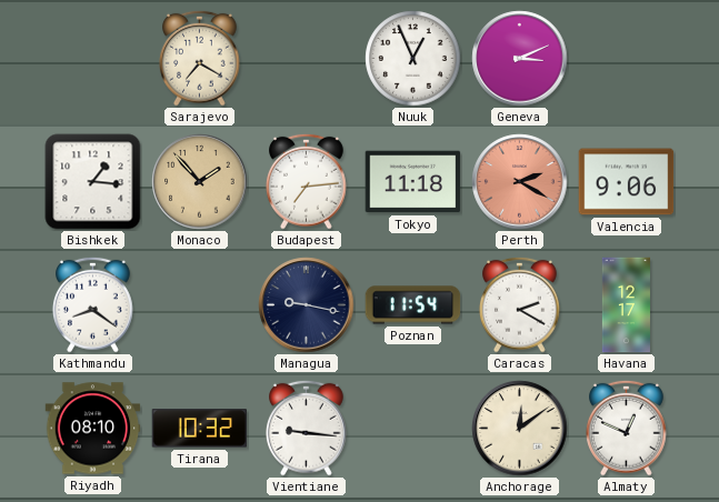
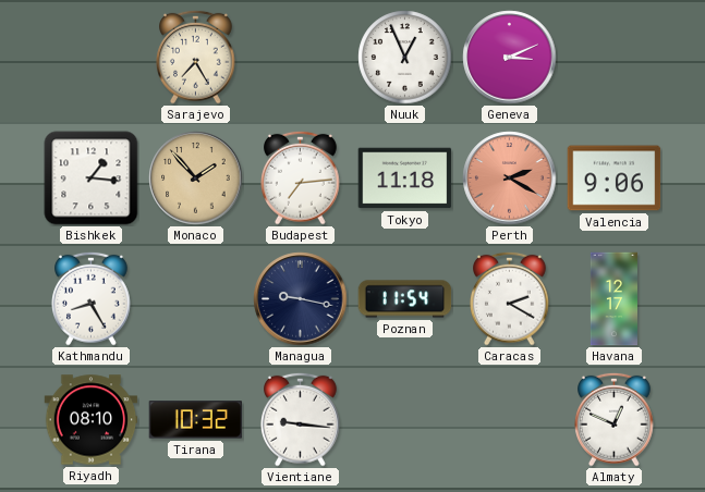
Sarajevo: 7:20 -> 7:25
Kathmandu: 8:21 -> 8:25
Anchorage: 12:09 -> none
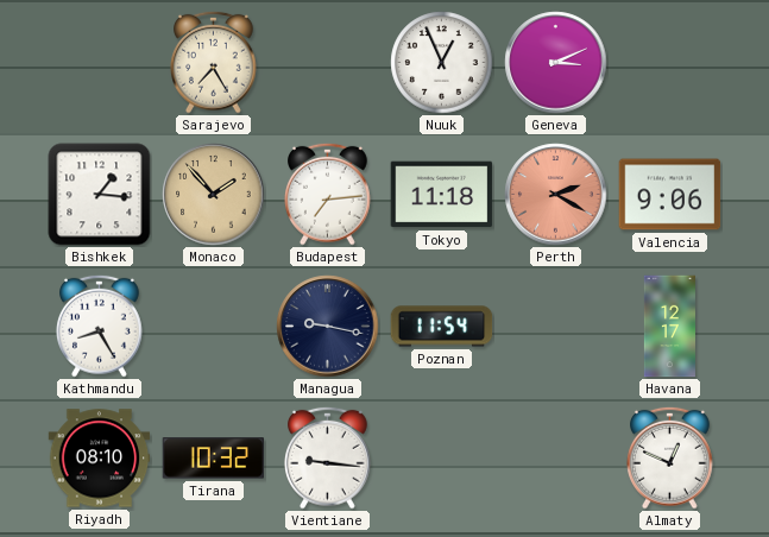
Caracas: 2:20 -> none
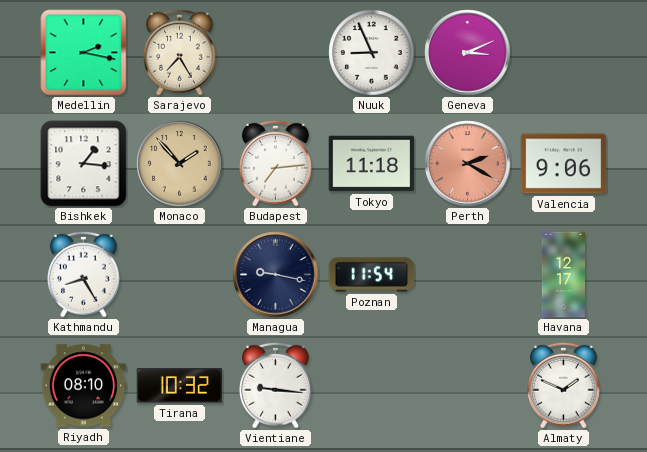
Medellin: none -> 2:17
Nuuk: 12:56 -> 8:56
Almaty: 12:49 -> 1:49
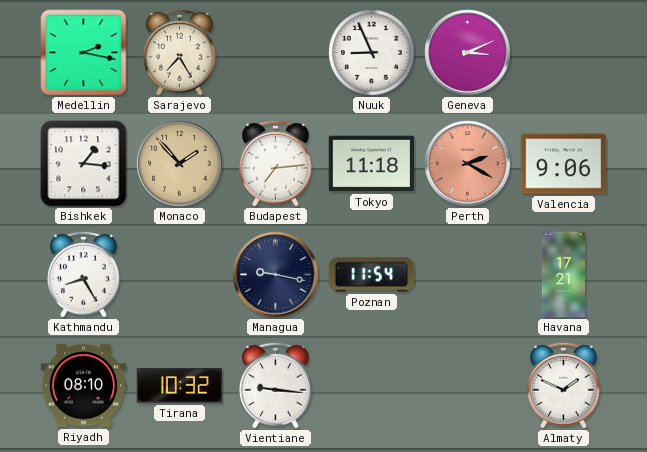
Havana: 12:17 -> 17:21
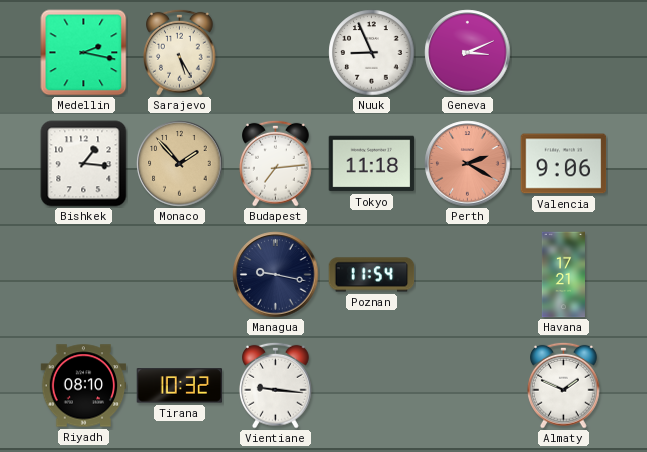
Sarajevo: 7:25 -> 5:25
Kathmandu: 8:25 -> none
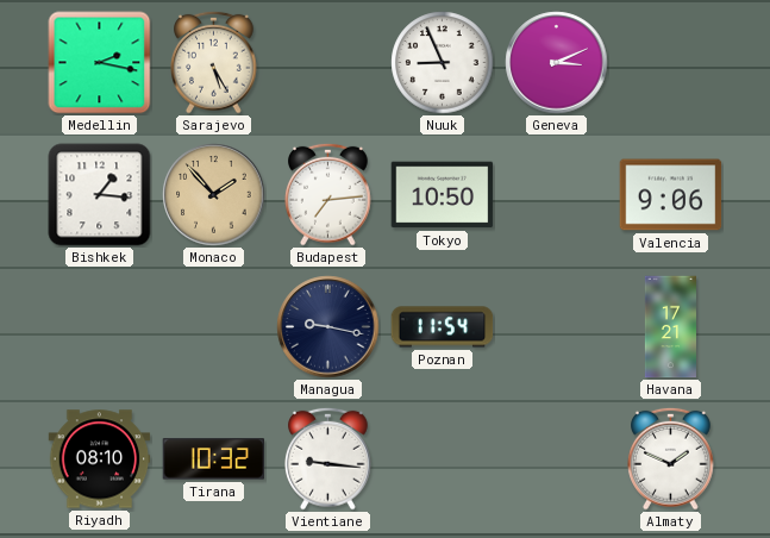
Tokyo: 11:18 -> 10:50
Perth: 2:20 -> none
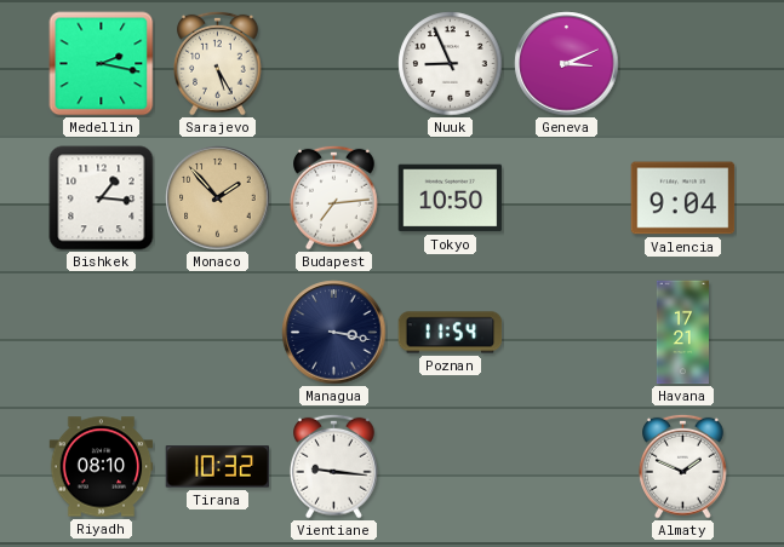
Valencia: 9:06 -> 9:04
Managua: 9:17 -> 3:17
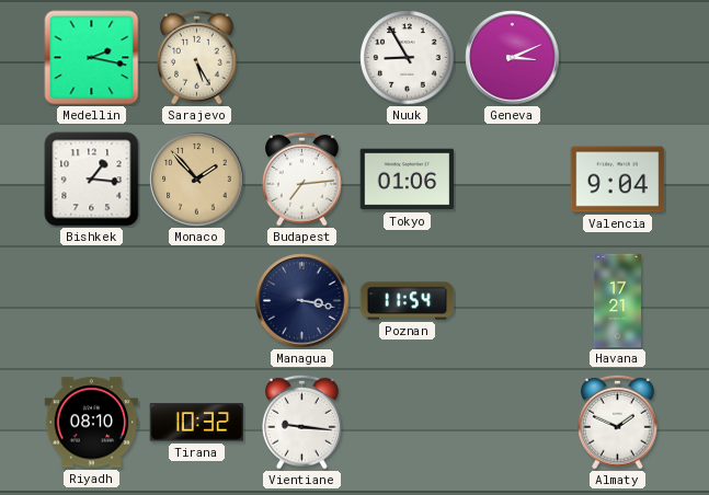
Nuuk: 8:56 -> 8:55
Tokyo: 10:50 -> 01:06
